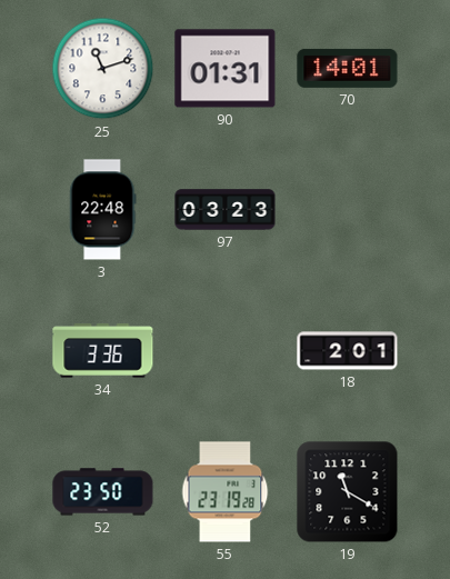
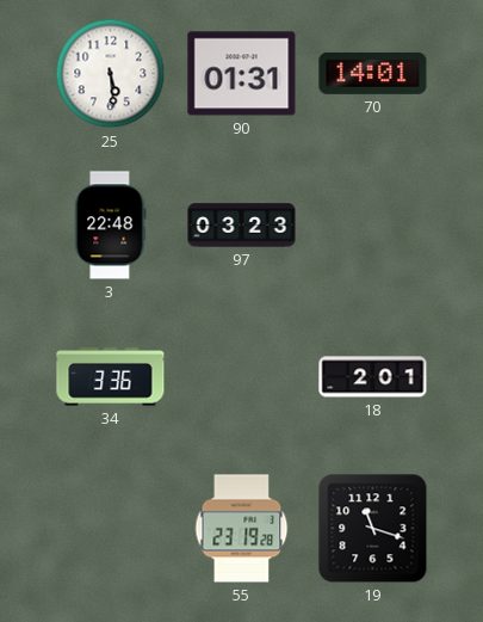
25: 11:12 -> 5:29
52: 23:50 -> none
19: 11:20 -> 11:18
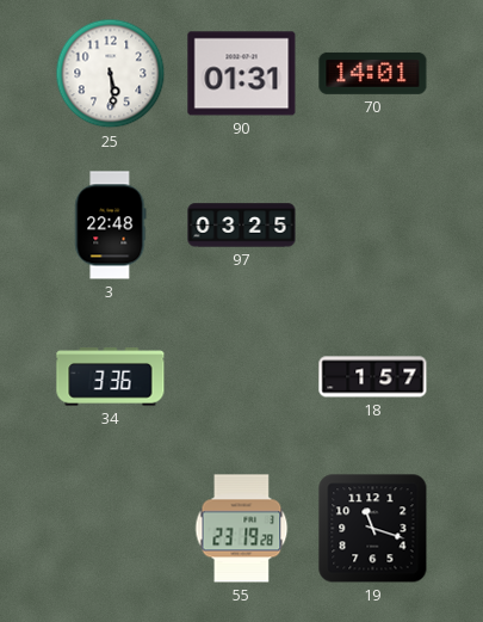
97: 03:23 -> 03:25
18: 2:01 -> 1:57
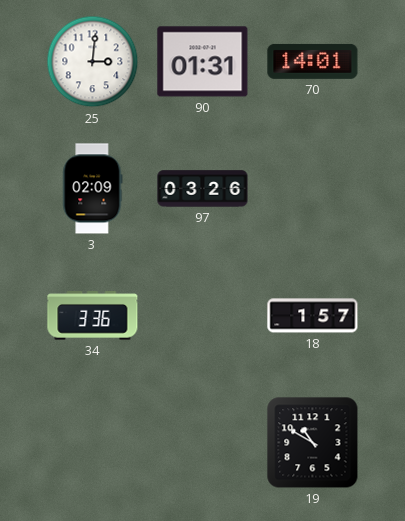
25: 5:29 -> 3:01
3: 22:48 -> 02:09
97: 03:25 -> 03:26
55: 23:19 -> none
19: 11:18 -> 10:50
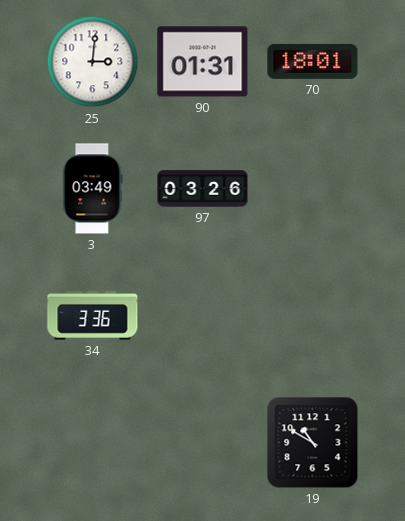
70: 14:01 -> 18:01
3: 02:09 -> 03:49
18: 1:57 -> none
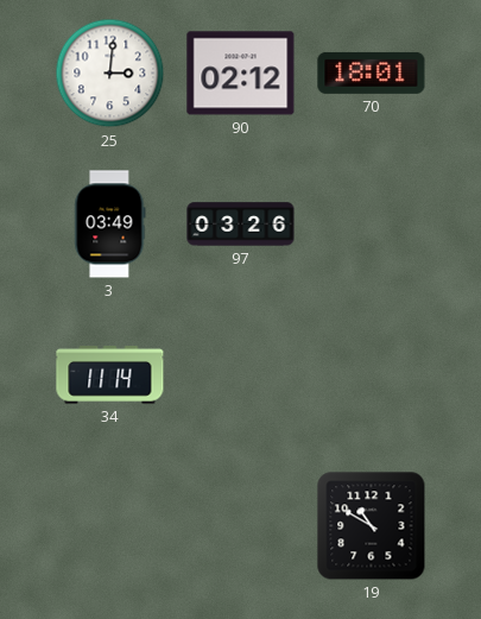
90: 01:31 -> 02:12
34: 3:36 -> 11:14
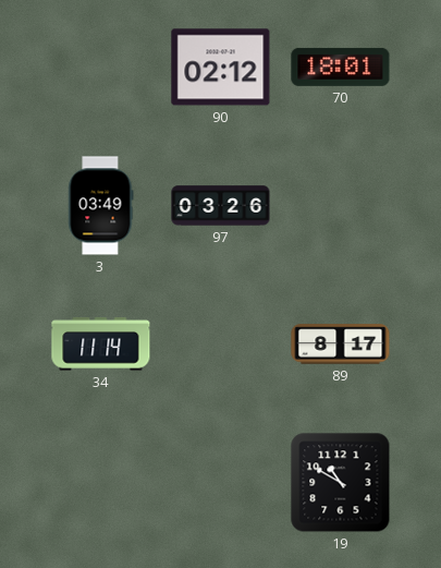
25: 3:01 -> none
89: none -> 8:17
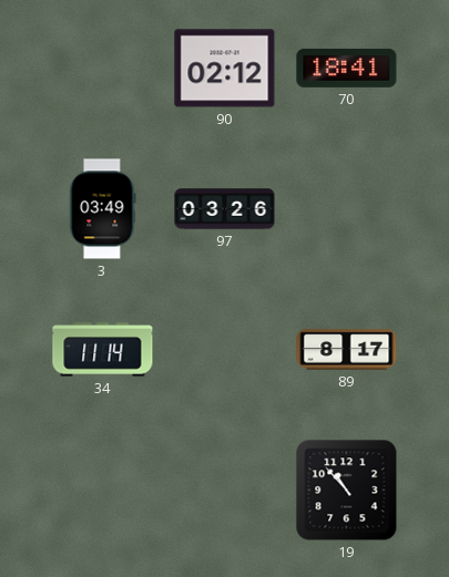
70: 18:01 -> 18:41
19: 10:50 -> 10:53
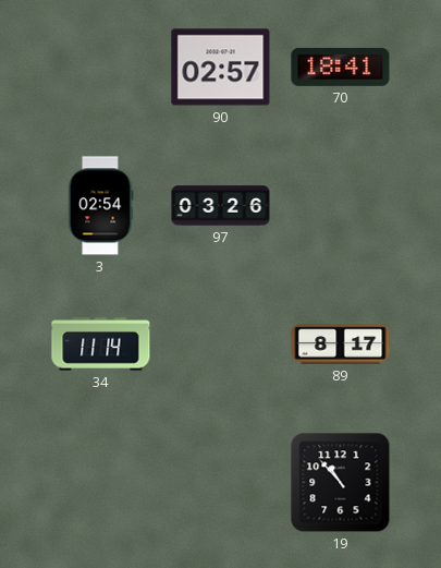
90: 02:12 -> 02:57
3: 03:49 -> 02:54
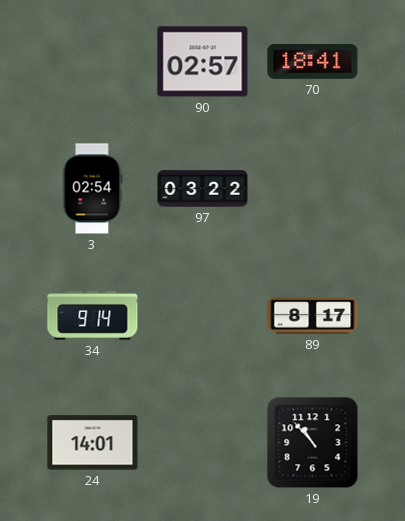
97: 03:26 -> 03:22
34: 11:14 -> 9:14
24: none -> 14:01
